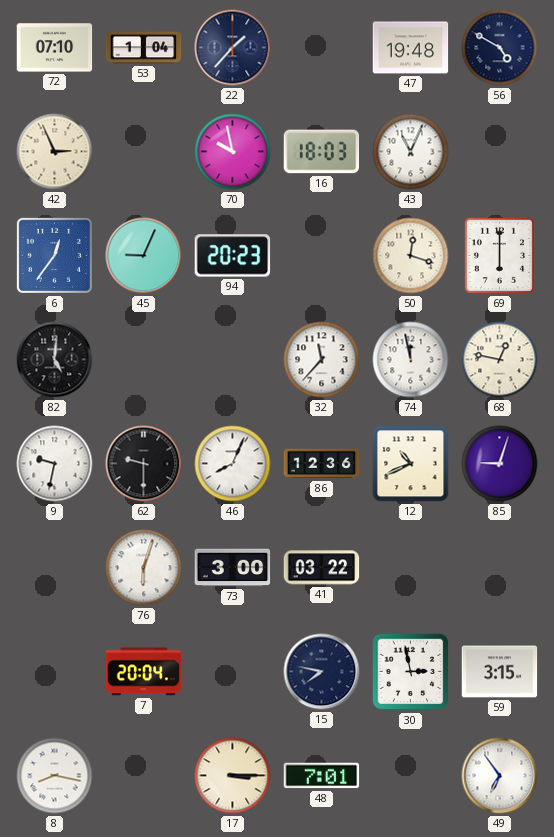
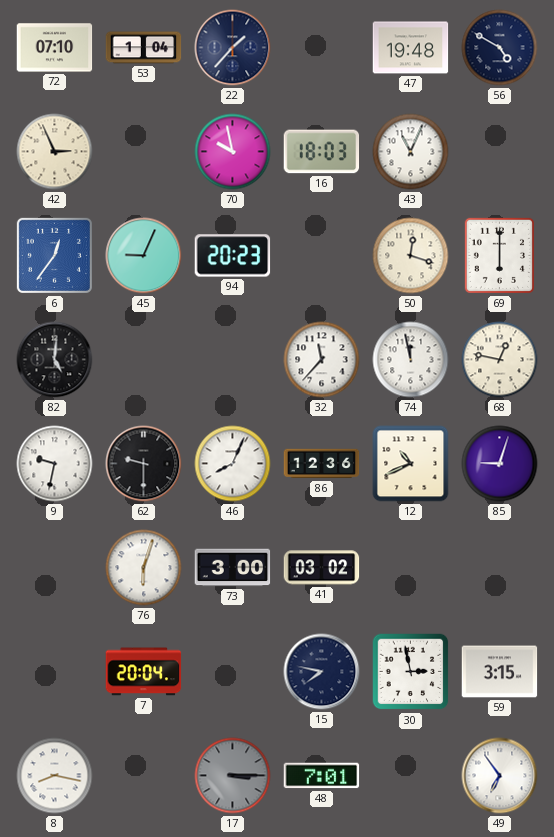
41: 03:22 -> 03:02
17 dial: cream -> grey
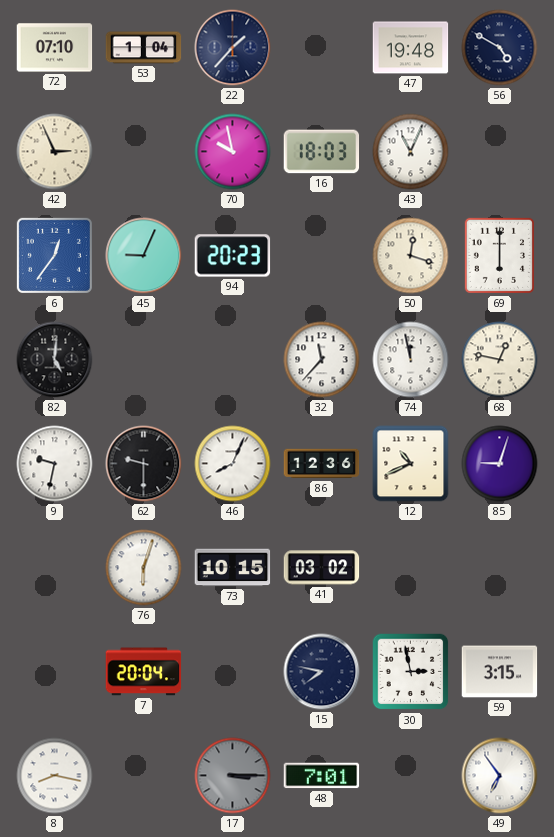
73: 3:00 -> 10:15
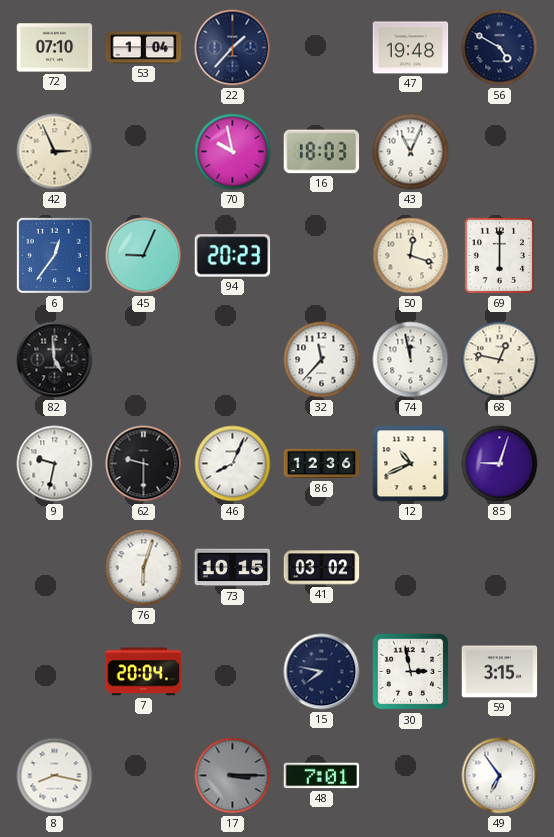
82: 5:01 -> 4:59
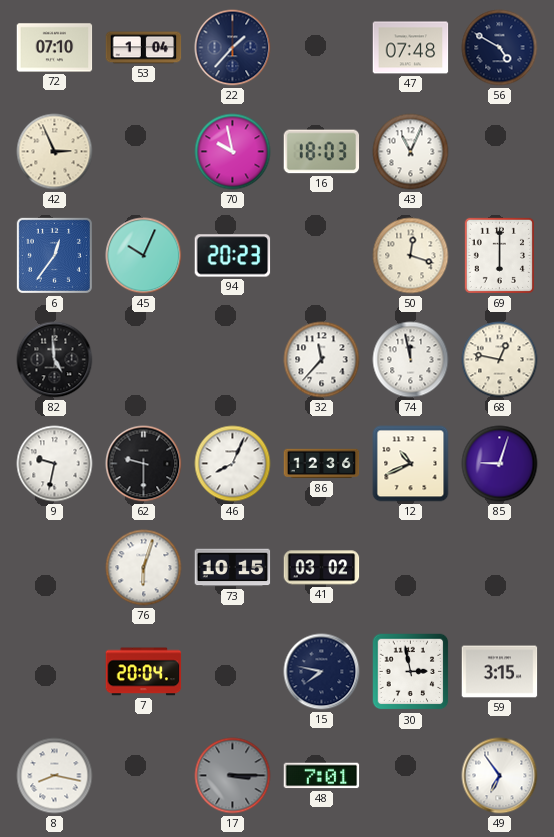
47: 19:48 -> 07:48
45: 9:04 -> 10:04
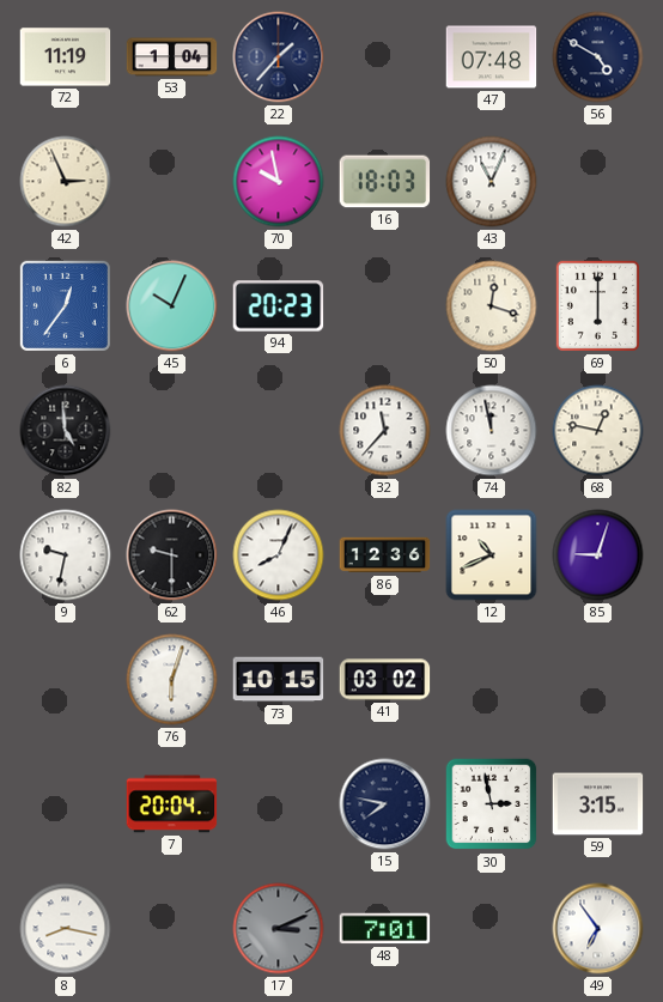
72: 07:10 -> 11:19
17: 3:15 -> 3:11
